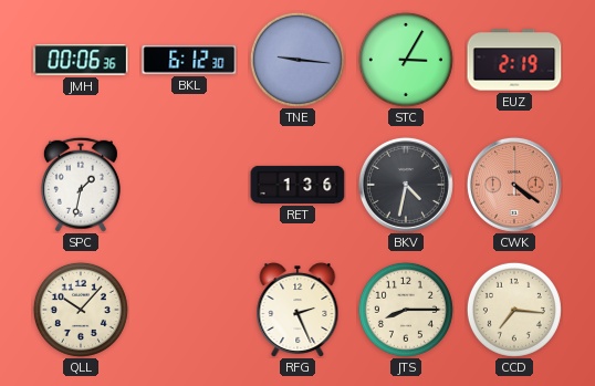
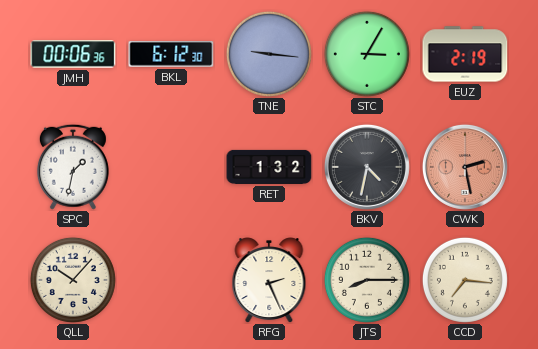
RET: 1:36 -> 1:32
CWK: 4:21 -> 2:28
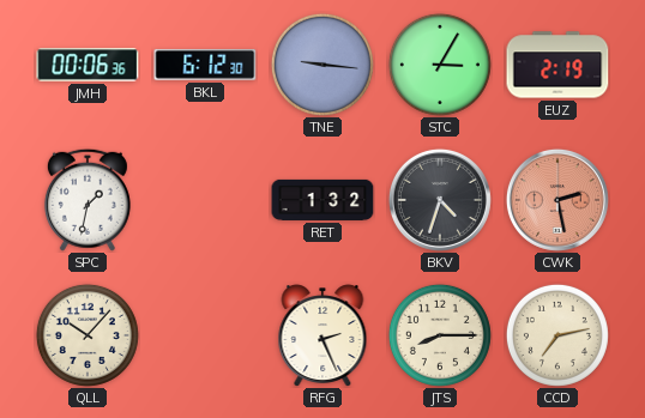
BKV: 4:32 -> 4:33
CCD: 7:16 -> 7:13
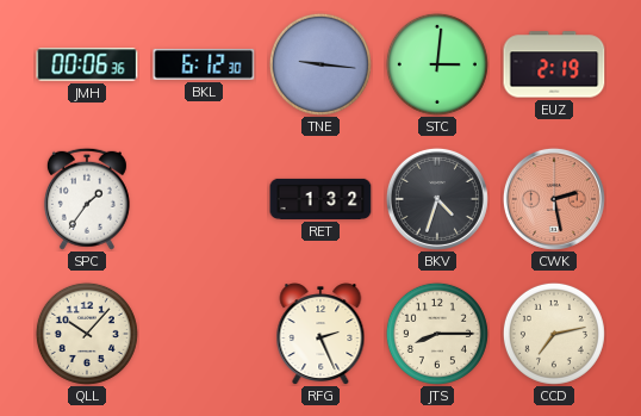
STC: 3:05 -> 3:01
SPC: 1:32 -> 1:36
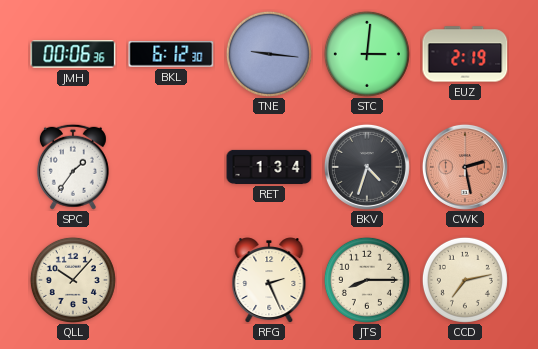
RET: 1:32 -> 1:34
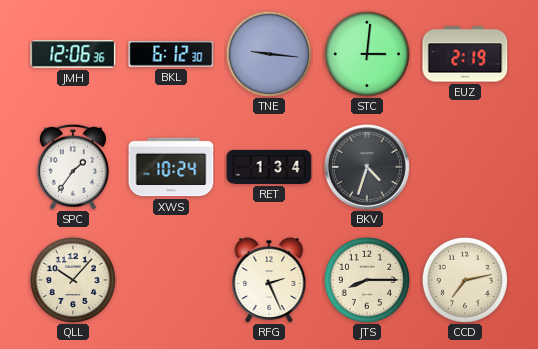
JMH: 00:06 -> 12:06
XWS: none -> 10:24
CWK: 2:28 -> none
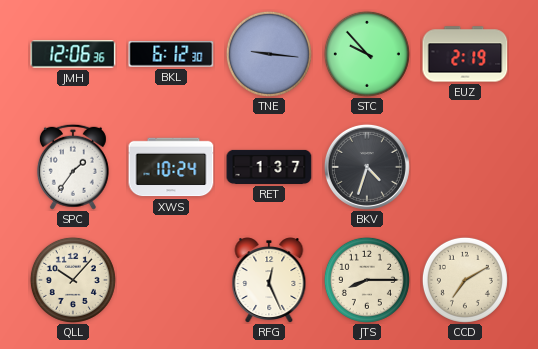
STC: 3:01 -> 9:53
RET: 1:34 -> 1:37
RFG: 2:26 -> 12:26
CCD: 7:13 -> 7:10
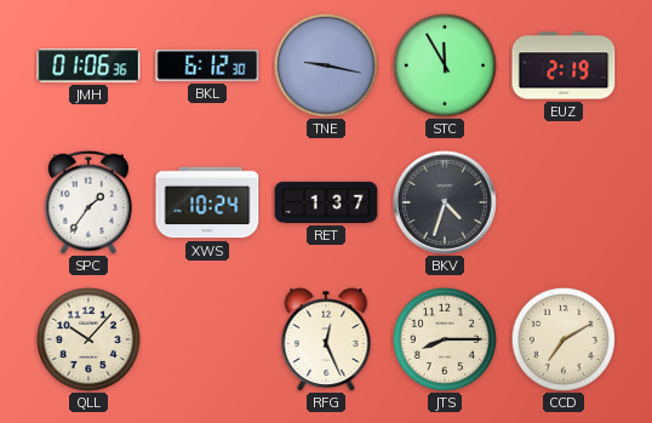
JMH: 12:06 -> 01:06
TNE: 9:16 -> 9:17
STC: 9:53 -> 11:55
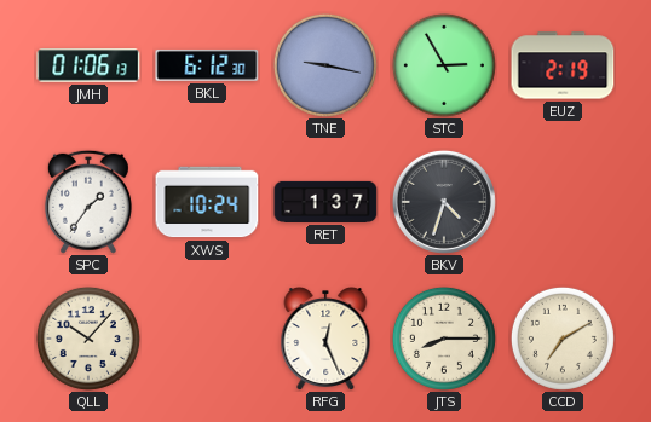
JMH: 01:06:36 -> 01:06:13
STC: 11:55 -> 2:55
